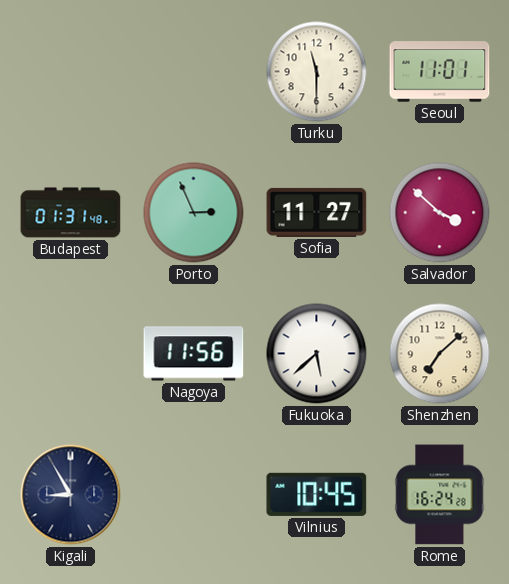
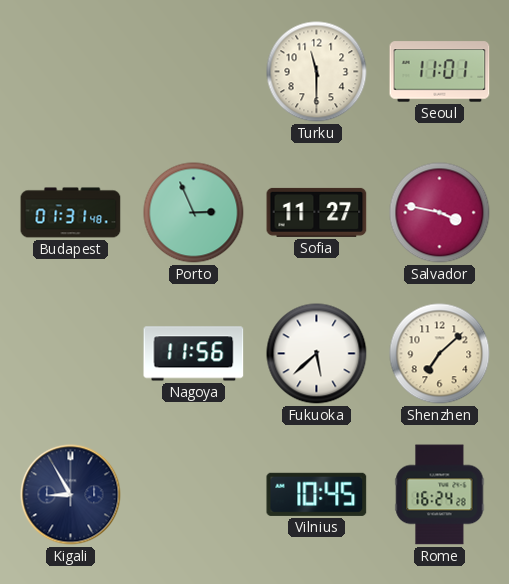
Salvador: 3:52 -> 3:47
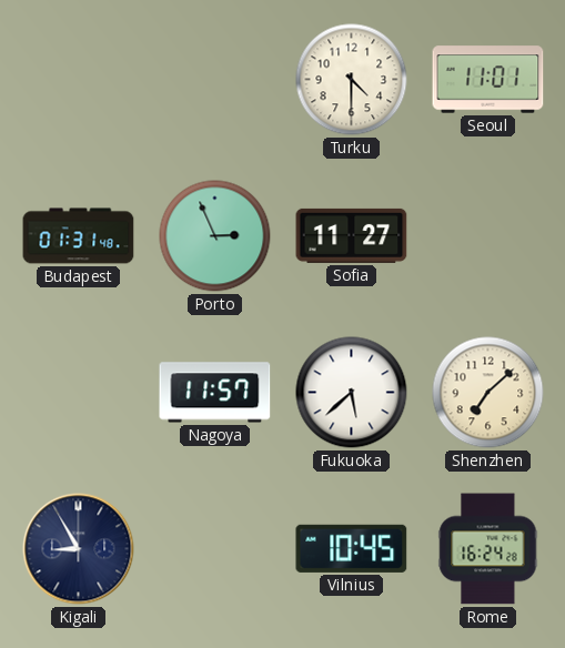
Turku: 11:30 -> 4:30
Salvador: 3:47 -> none
Nagoya: 11:56 -> 11:57
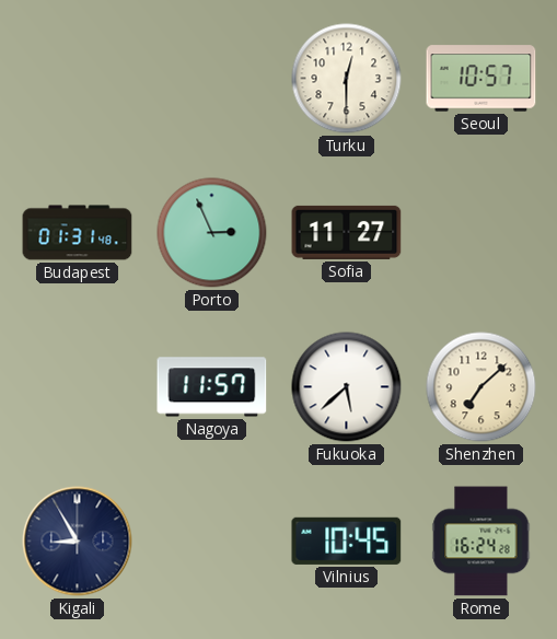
Turku: 4:30 -> 12:30
Seoul: 11:01 -> 10:57
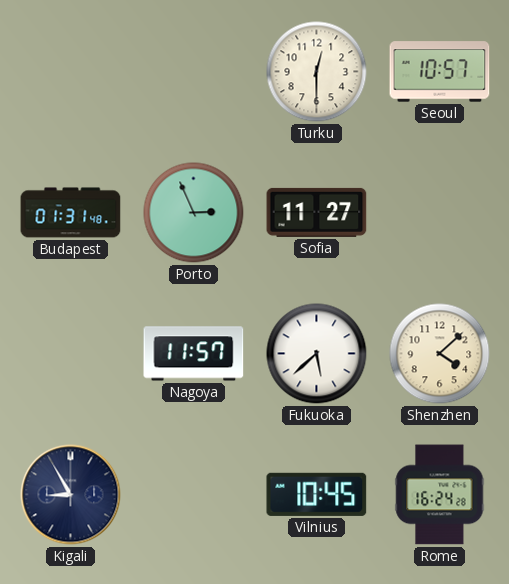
Shenzhen: 7:08 -> 4:08
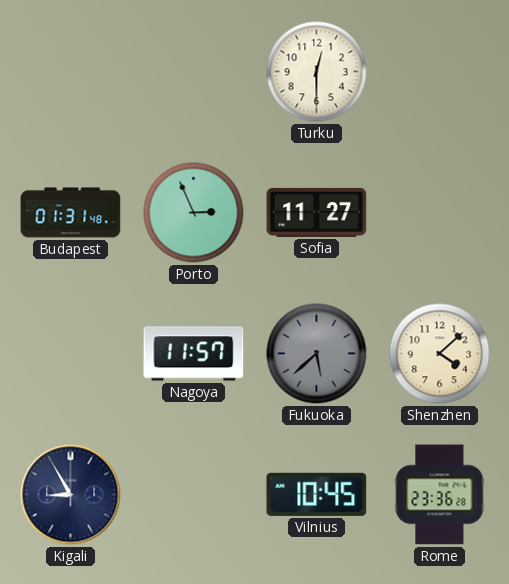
Seoul: 10:57 -> none
Fukuoka dial: white -> grey
Rome: 16:24 -> 23:36
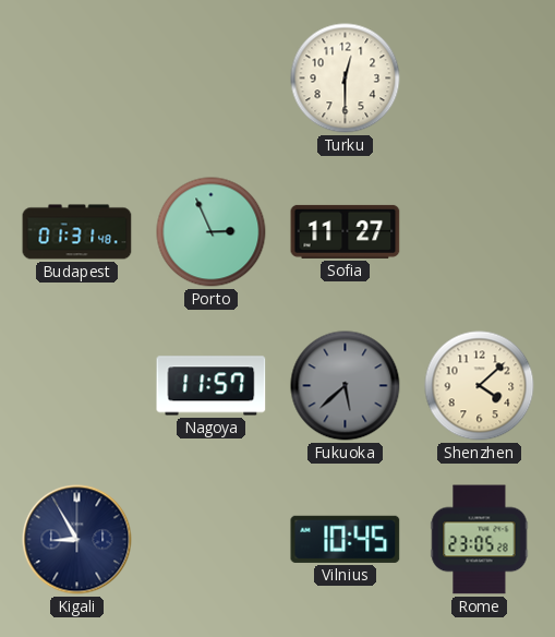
Rome: 23:36 -> 23:05
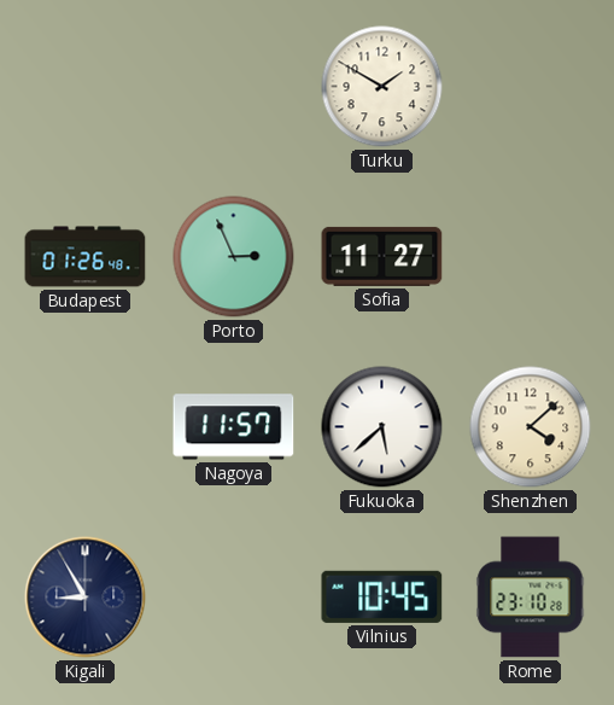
Turku: 12:30 -> 1:50
Budapest: 01:31 -> 01:26
Fukuoka dial: grey -> white
Rome: 23:05 -> 23:10
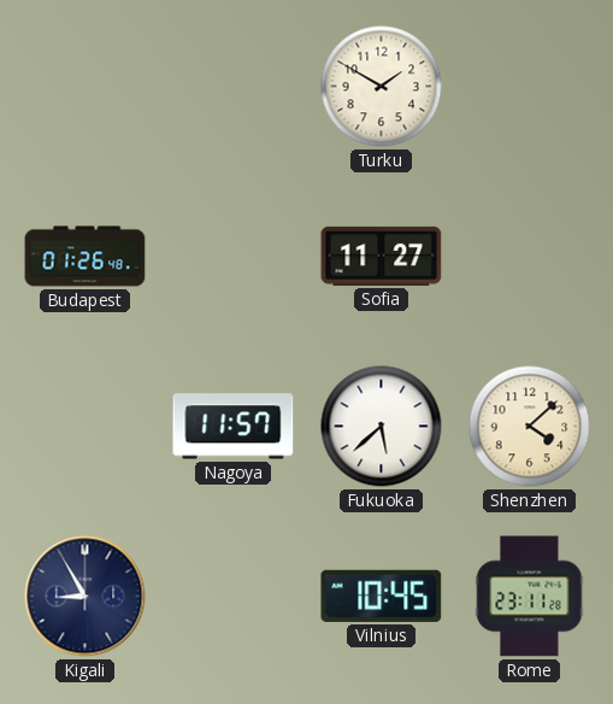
Porto: 2:56 -> none
Rome: 23:10 -> 23:11
